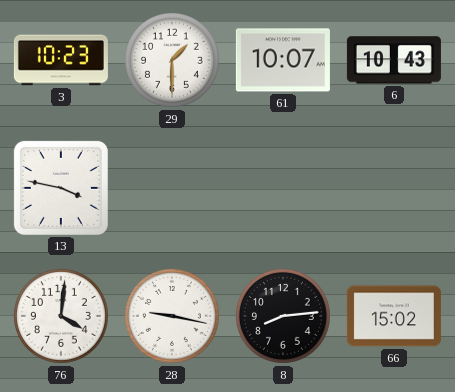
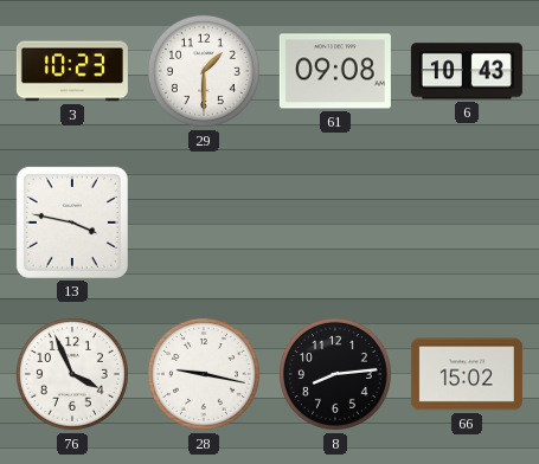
61: 10:07 -> 09:08
76: 4:01 -> 3:56
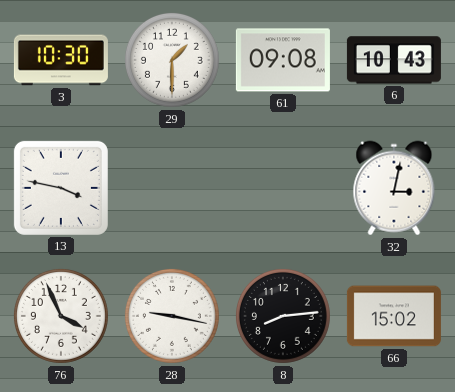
3: 10:23 -> 10:30
32: none -> 3:02
